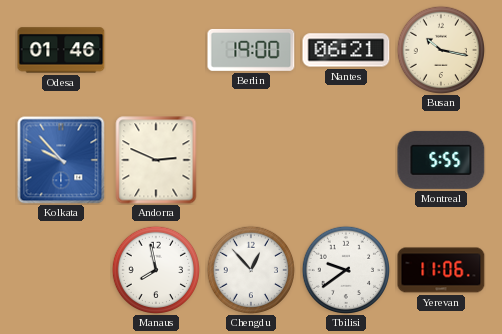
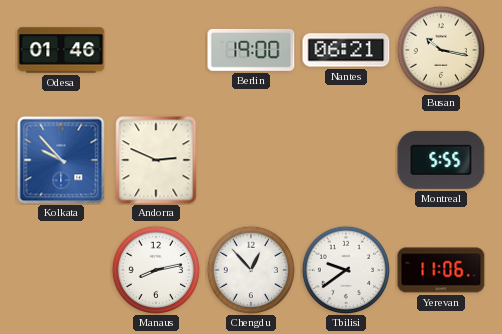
Manaus: 7:58 -> 8:13
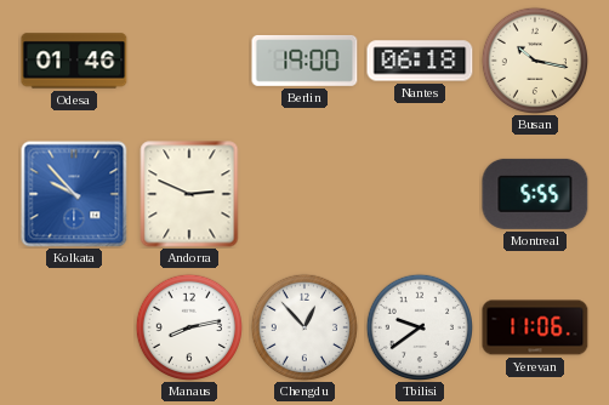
Nantes: 06:21 -> 06:18
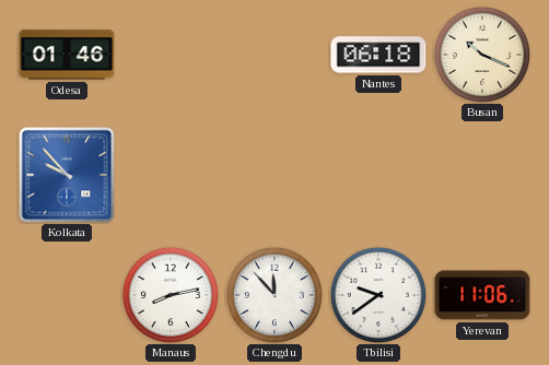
Berlin: 19:00 -> none
Busan: 10:17 -> 10:19
Andorra: 2:49 -> none
Montreal: 5:55 -> none
Chengdu: 12:53 -> 11:53
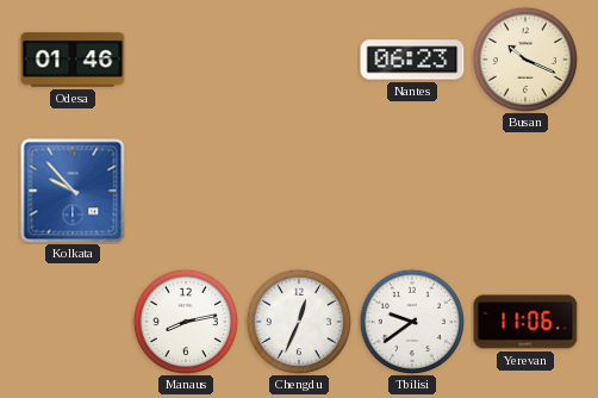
Nantes: 06:18 -> 06:23
Chengdu: 11:53 -> 12:34
